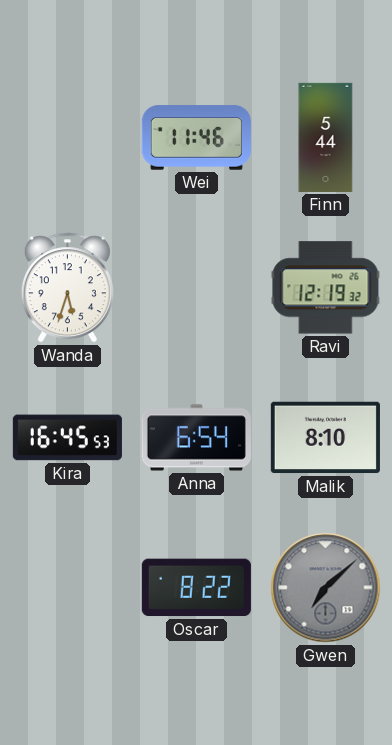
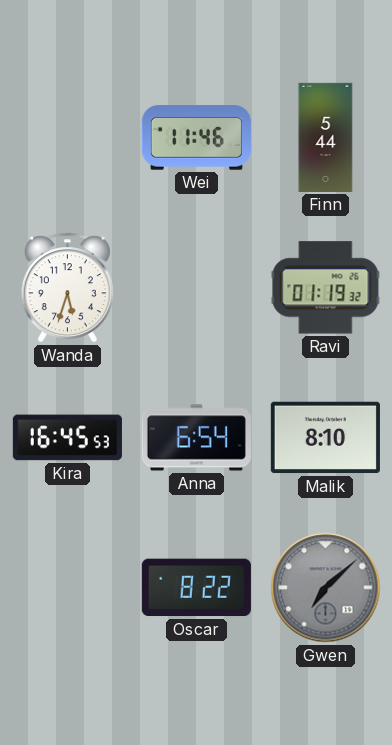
Ravi: 12:19 -> 01:19
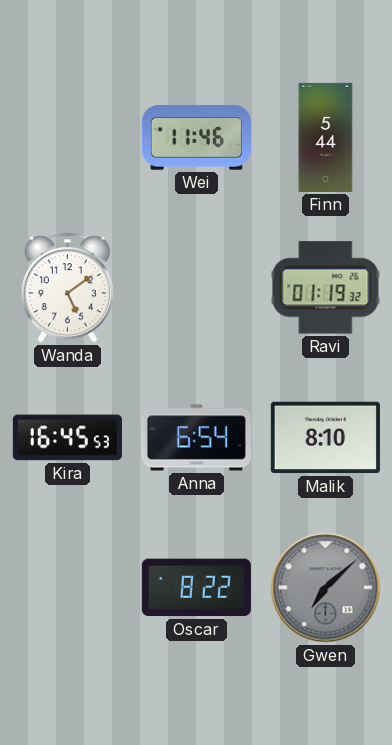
Wanda: 5:33 -> 5:09
